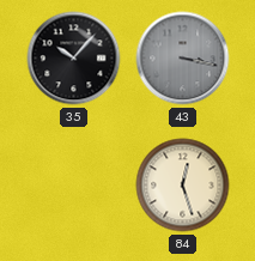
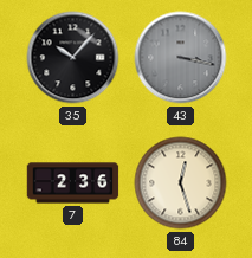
7: none -> 2:36
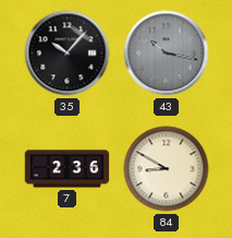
43: 3:17 -> 10:17
84: 12:27 -> 8:50
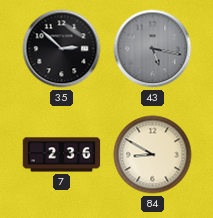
35: 10:07 -> 2:52
43: 10:17 -> 5:17
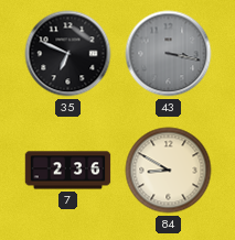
35: 2:52 -> 6:49
43: 5:17 -> 3:17
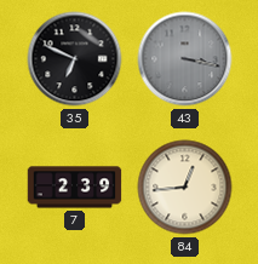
7: 2:36 -> 2:39
84: 8:50 -> 12:44
